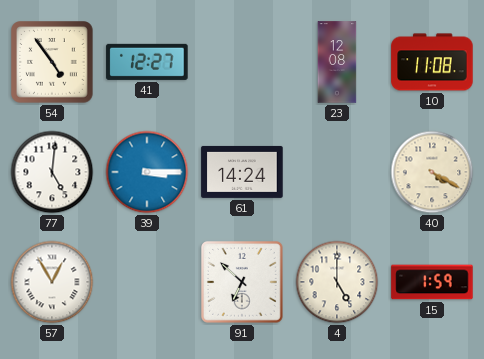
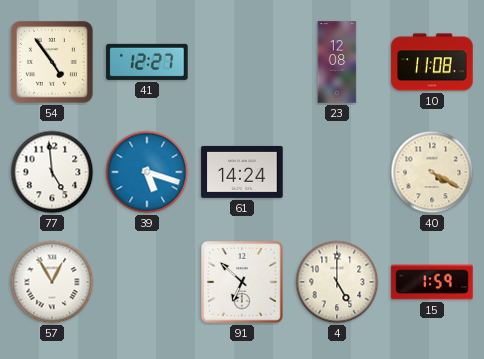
77: 5:01 -> 4:59
39: 3:15 -> 5:18
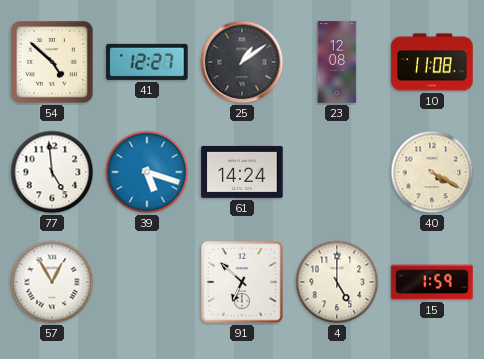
54: 4:54 -> 4:52
25: none -> 1:09
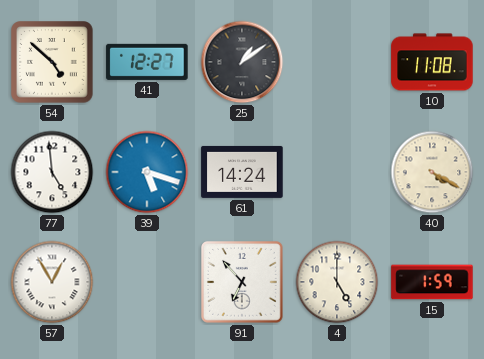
23: 12:08 -> none
91: 6:52 -> 6:53
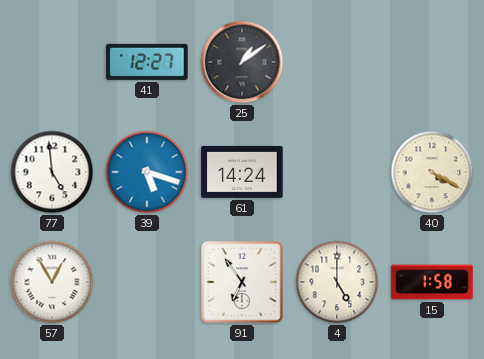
54: 4:52 -> none
10: 11:08 -> none
91: 6:53 -> 6:54
15: 1:59 -> 1:58
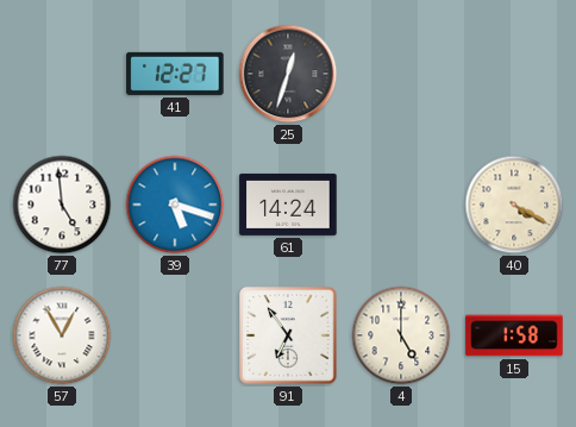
25: 1:09 -> 12:33
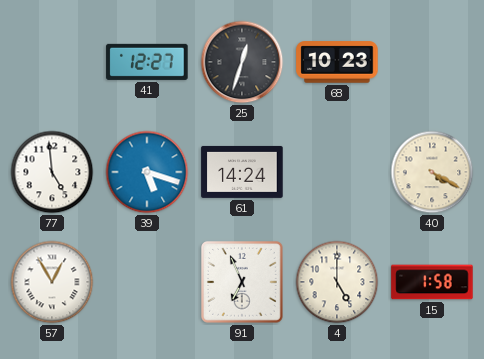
68: none -> 10:23
91: 6:54 -> 6:56
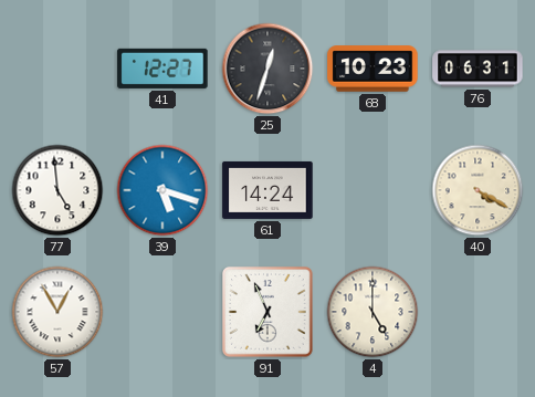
76: none -> 06:31
15: 1:58 -> none
